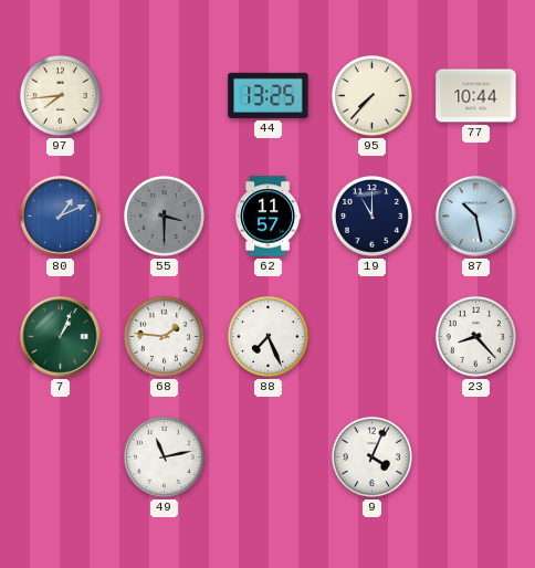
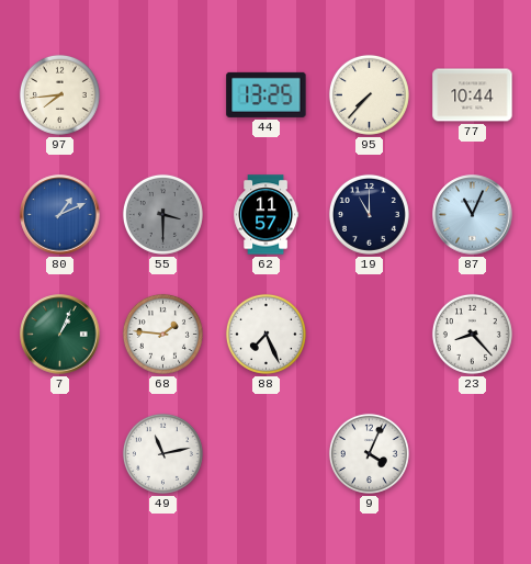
87: 10:28 -> 11:04
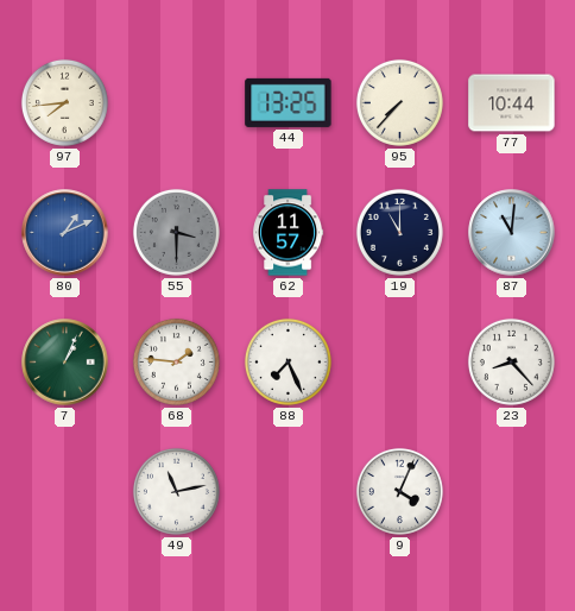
87: 11:04 -> 11:01
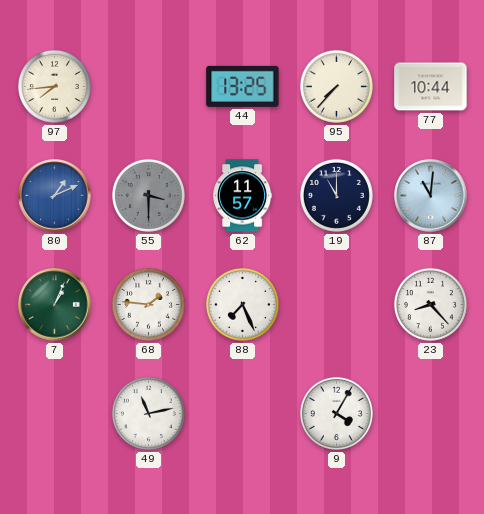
9: 4:04 -> 4:05
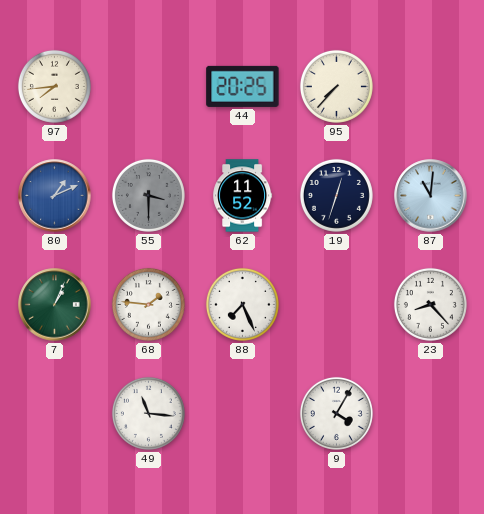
44: 13:25 -> 20:25
77: 10:44 -> none
62: 11:57 -> 11:52
19: 11:00 -> 12:33
49: 11:13 -> 11:16
